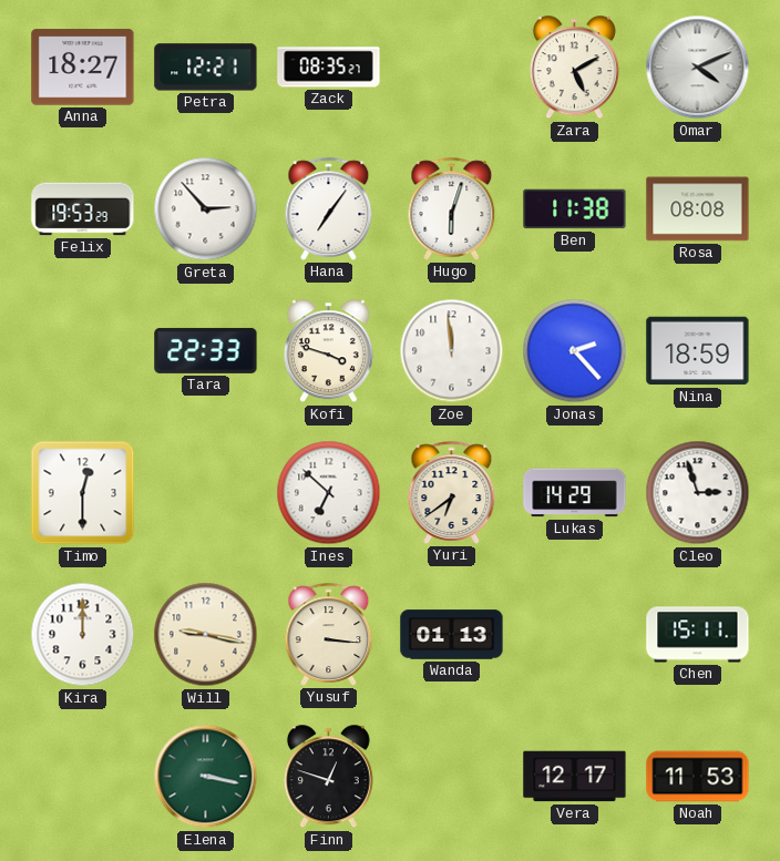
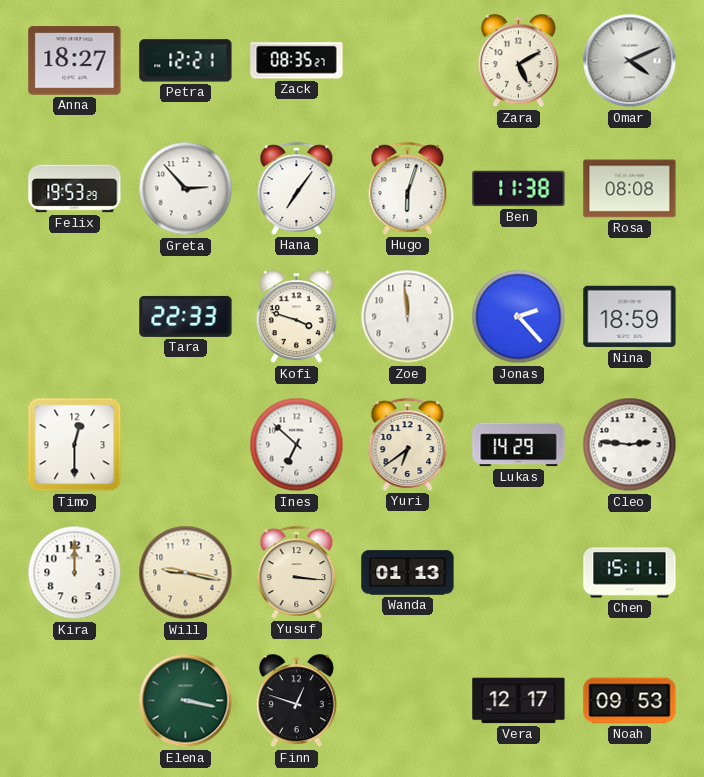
Cleo: 2:57 -> 2:46
Noah: 11:53 -> 09:53
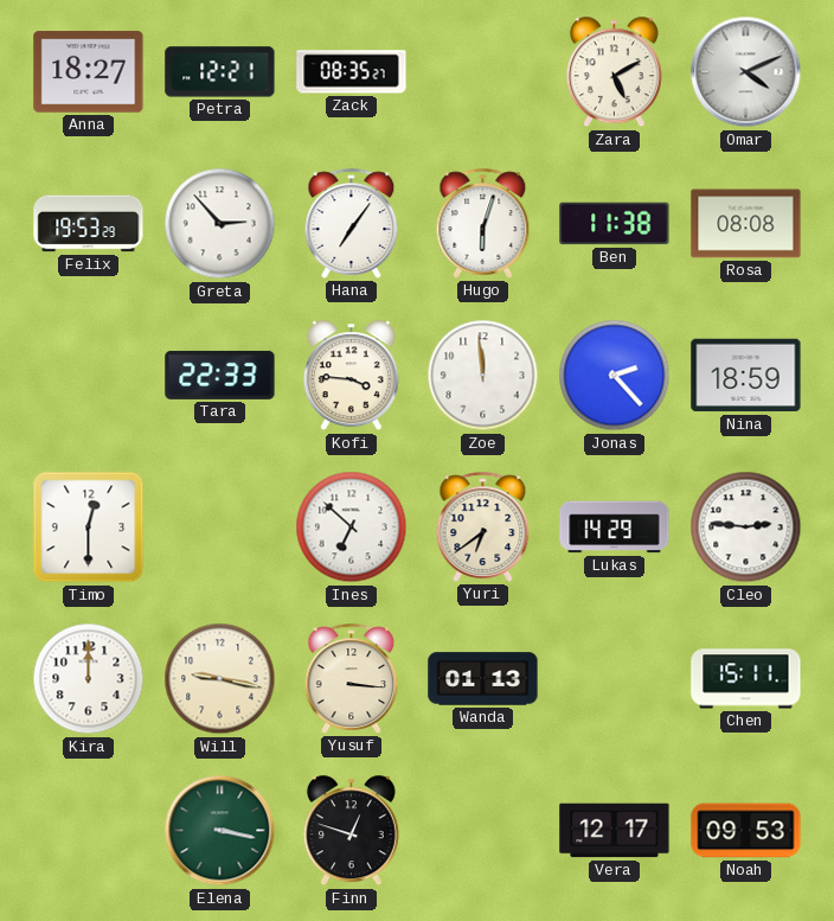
Kofi: 3:48 -> 3:46
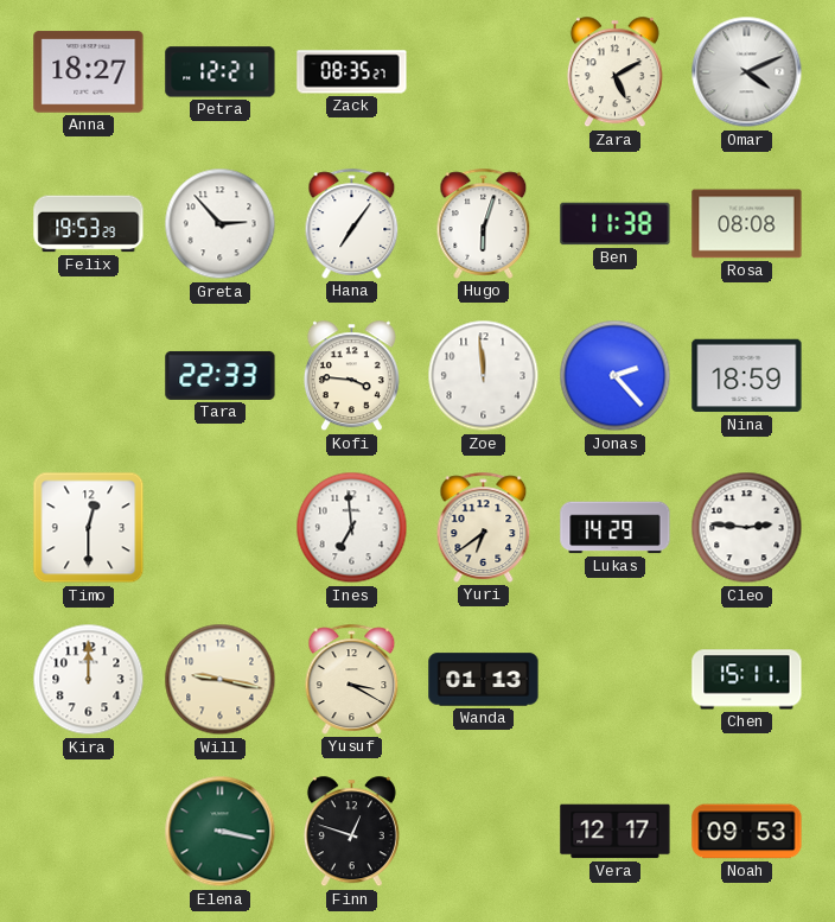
Ines: 6:52 -> 6:59
Yusuf: 3:16 -> 3:20
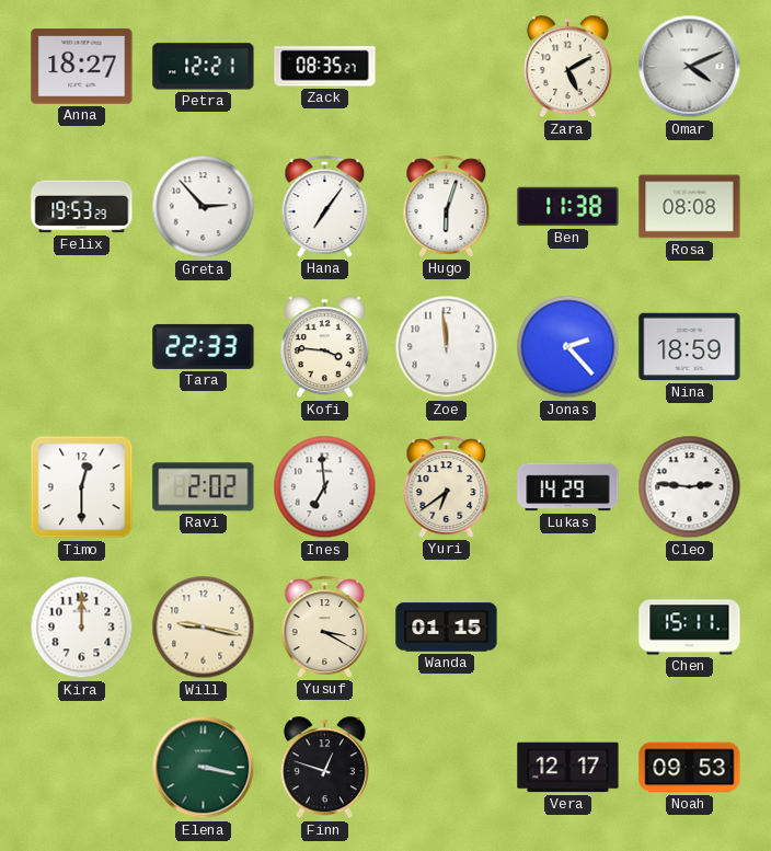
Ravi: none -> 2:02
Wanda: 01:13 -> 01:15
